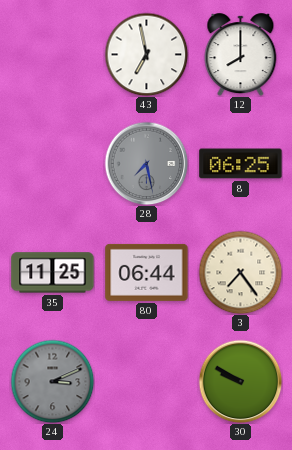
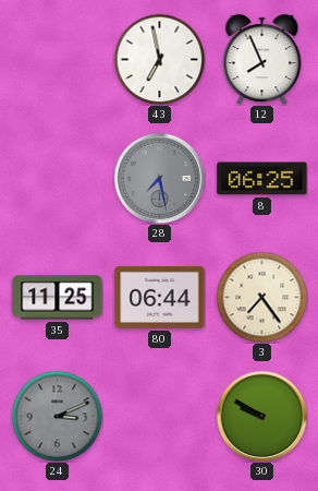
12: 8:00 -> 7:56
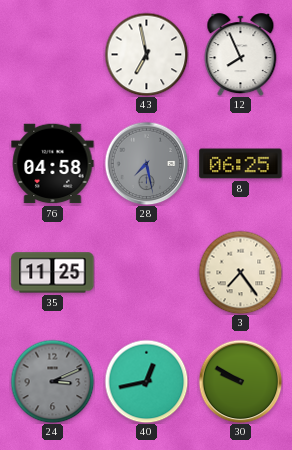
76: none -> 04:58
80: 06:44 -> none
40: none -> 12:43
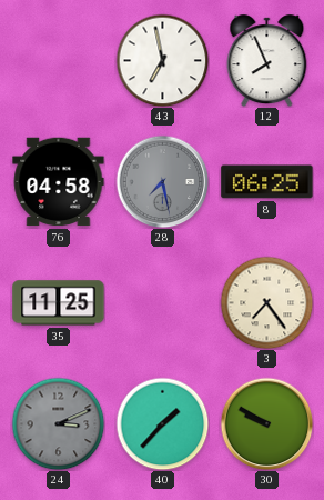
40: 12:43 -> 1:37
